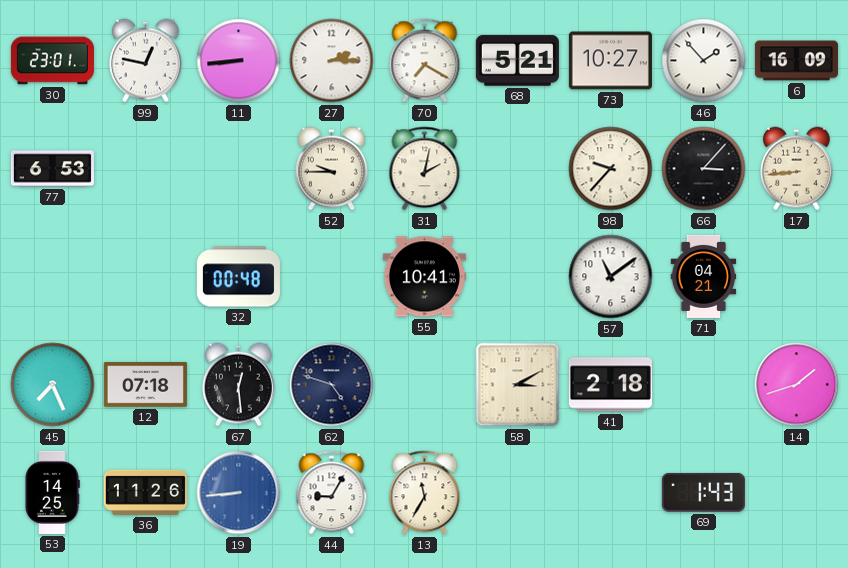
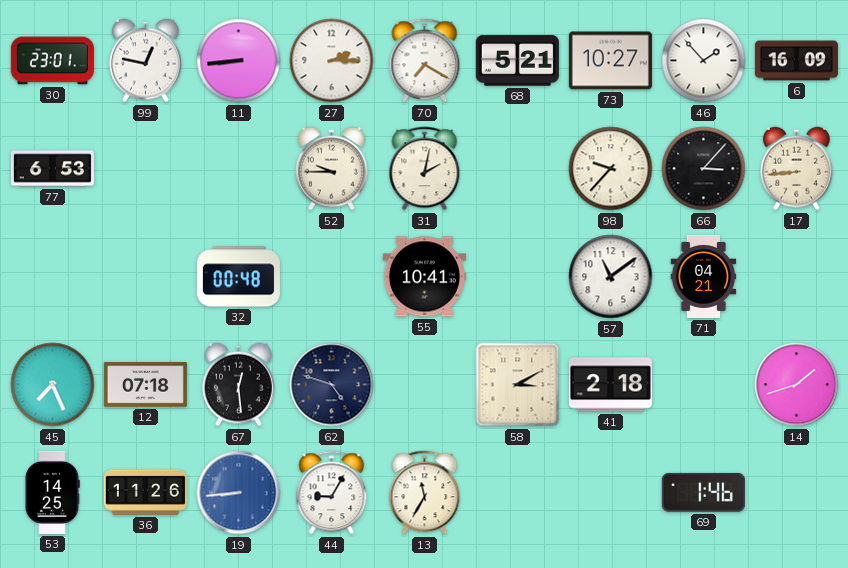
69: 1:43 -> 1:46
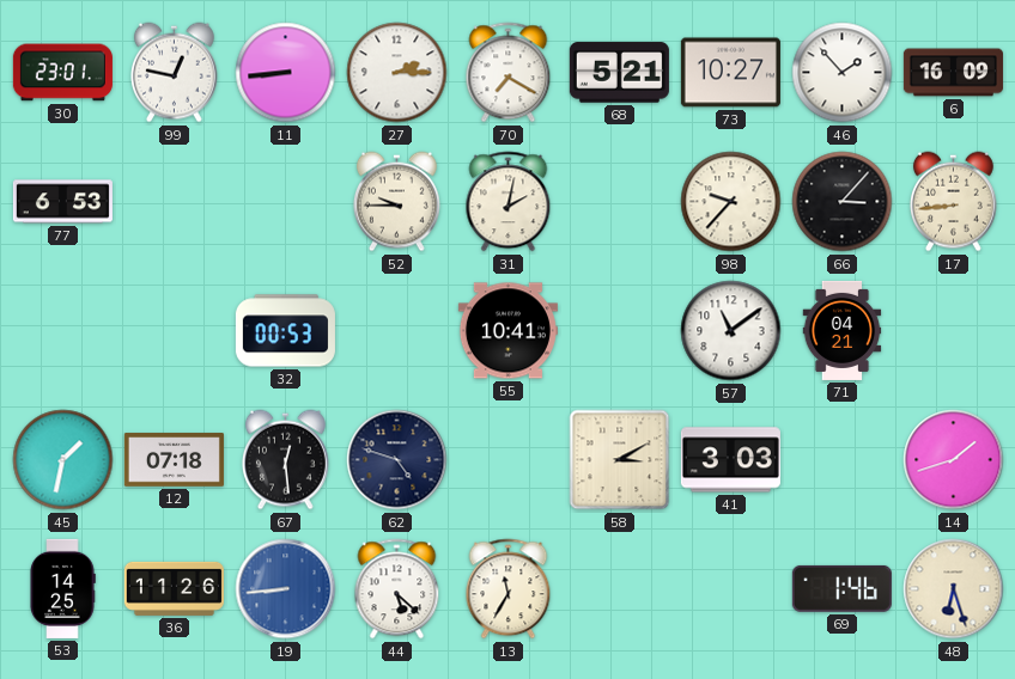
32: 00:48 -> 00:53
45: 7:26 -> 1:32
41: 2:18 -> 3:03
44: 9:05 -> 5:22
48: none -> 6:27
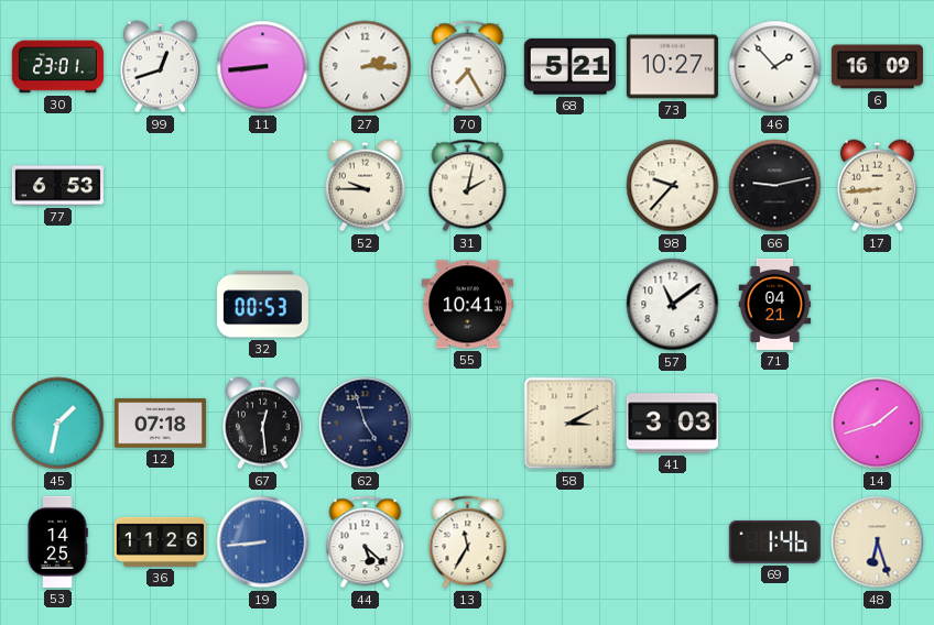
99: 12:47 -> 12:42
70: 7:20 -> 7:25
66: 3:07 -> 9:13
62: 4:48 -> 4:57
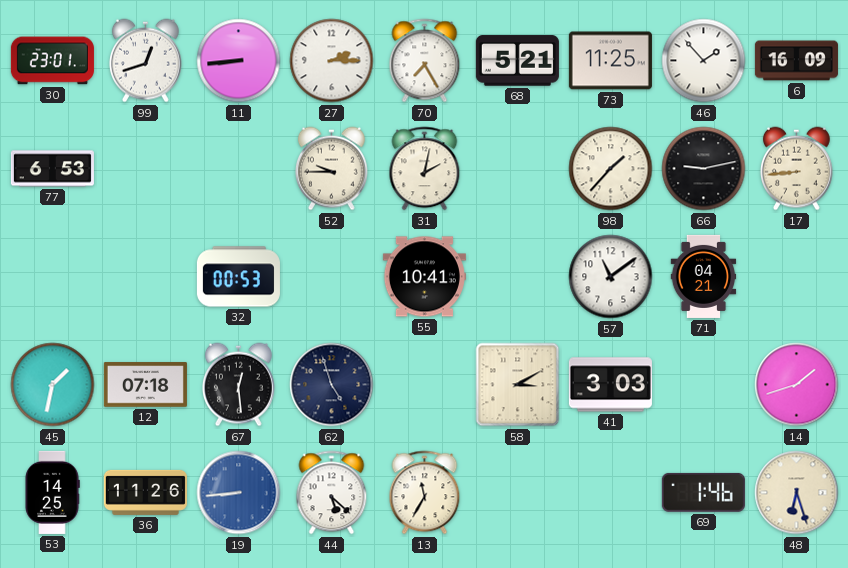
73: 10:27 -> 11:25
98: 9:37 -> 1:37
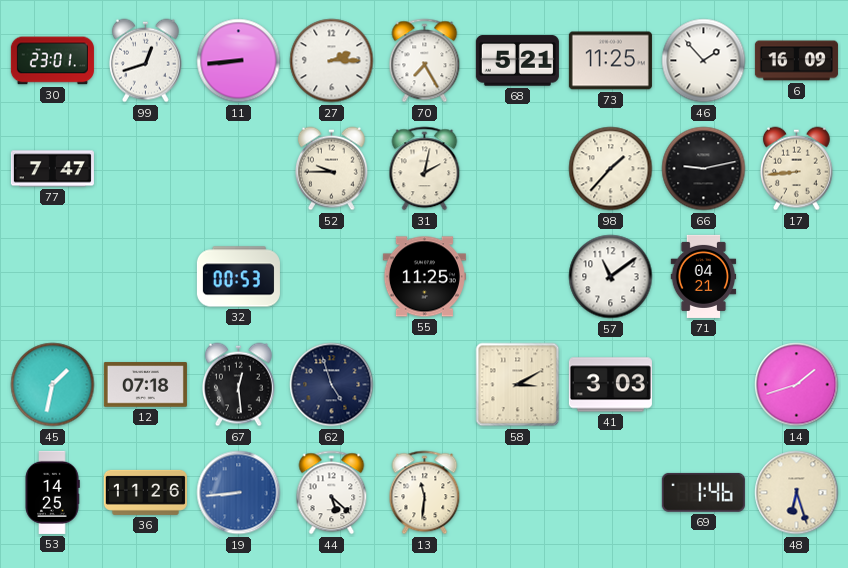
77: 6:53 -> 7:47
55: 10:41 -> 11:25
13: 11:35 -> 11:31
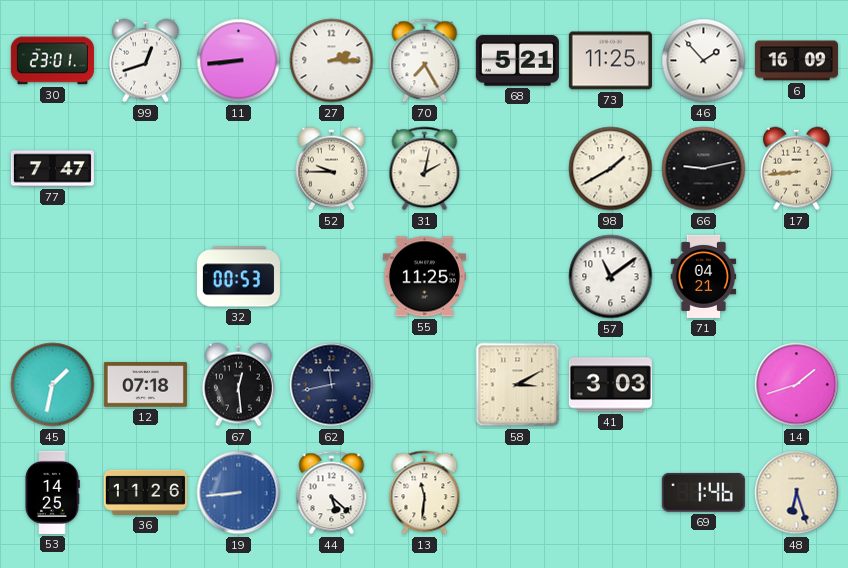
98: 1:37 -> 1:40
62: 4:57 -> 11:43
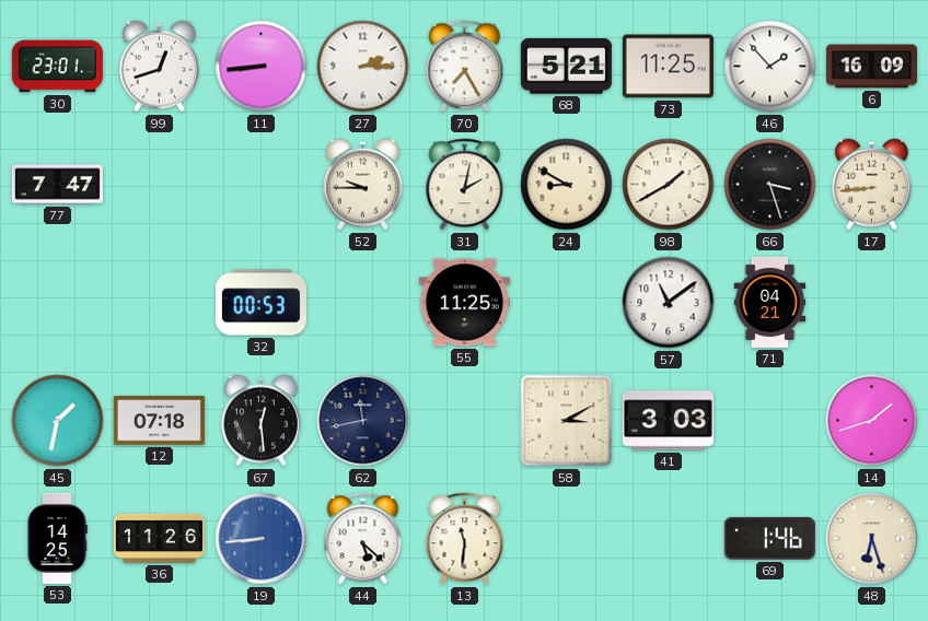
24: none -> 8:50
66: 9:13 -> 3:27
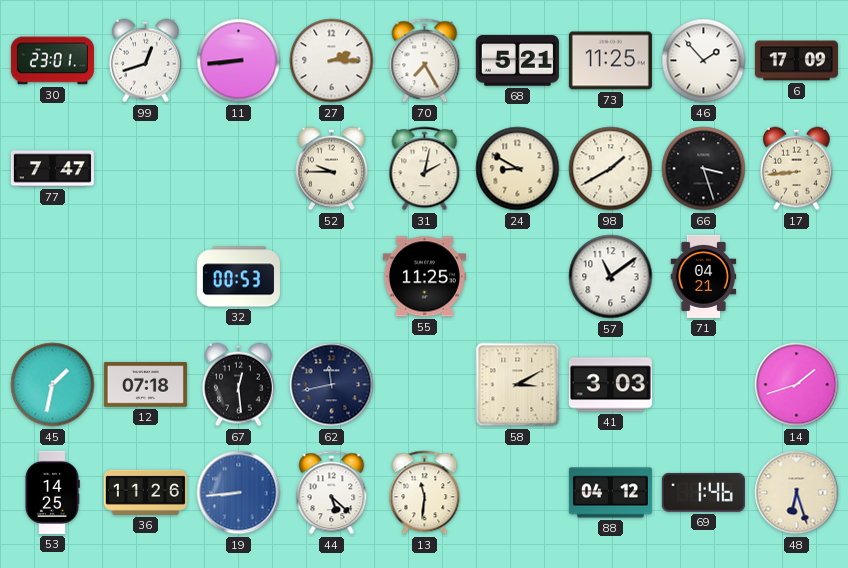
6: 16:09 -> 17:09
88: none -> 04:12
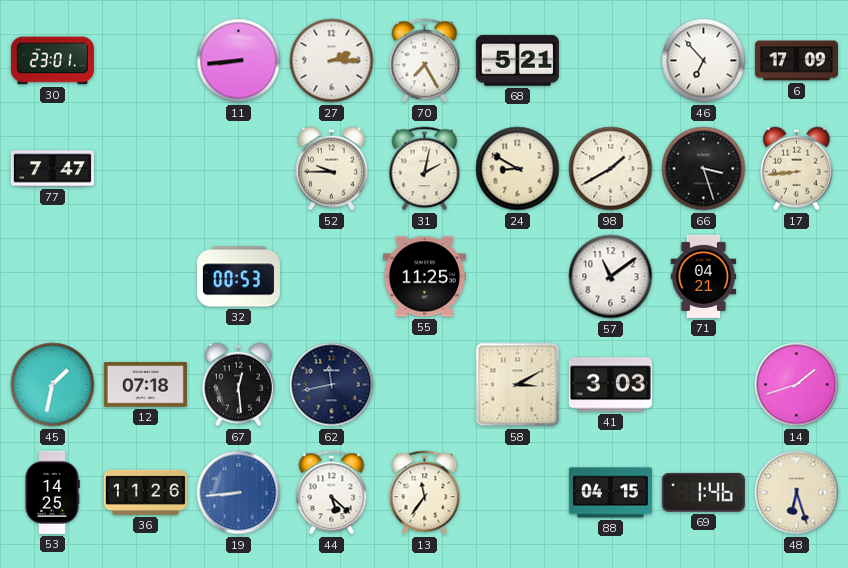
99: 12:42 -> none
73: 11:25 -> none
46: 1:53 -> 6:53
13: 11:31 -> 11:36
88: 04:12 -> 04:15
